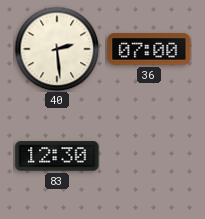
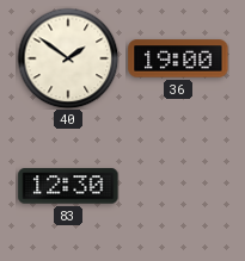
40: 2:29 -> 1:51
36: 07:00 -> 19:00
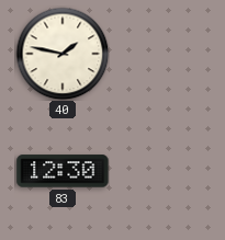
40: 1:51 -> 1:47
36: 19:00 -> none
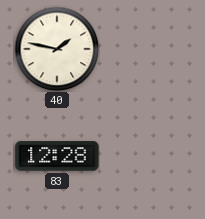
83: 12:30 -> 12:28
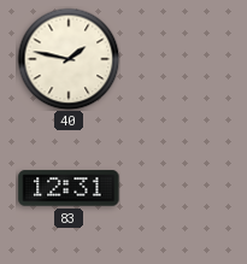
83: 12:28 -> 12:31
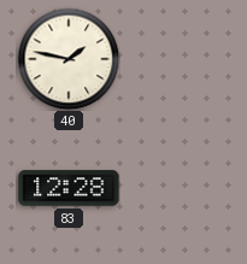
83: 12:31 -> 12:28
